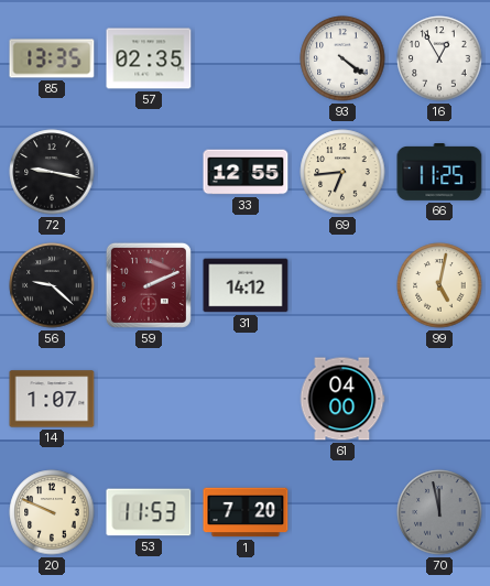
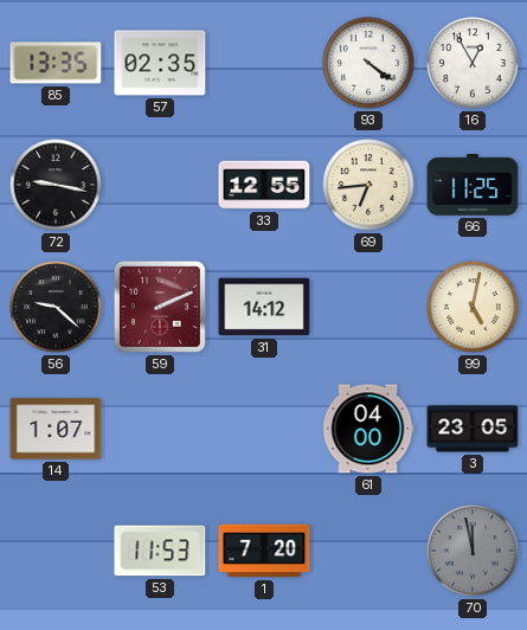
3: none -> 23:05
20: 9:49 -> none
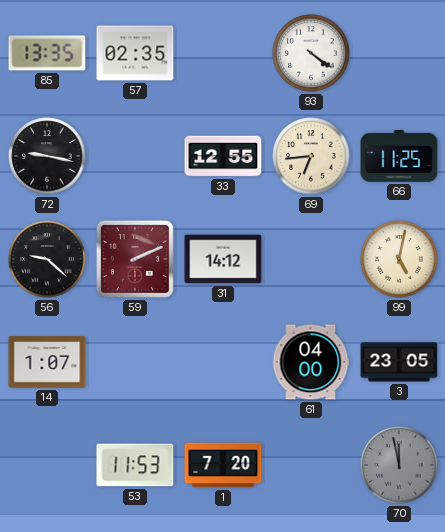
16: 12:55 -> none
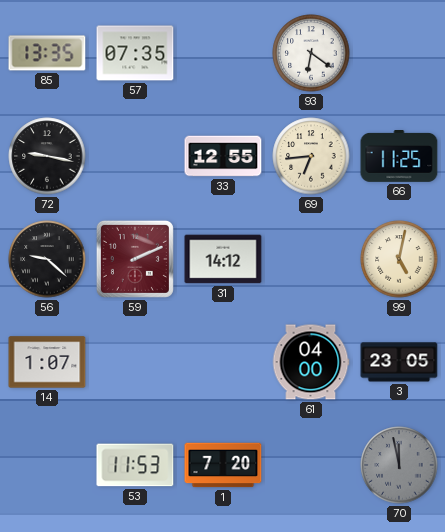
57: 02:35 -> 07:35
93: 4:21 -> 6:21
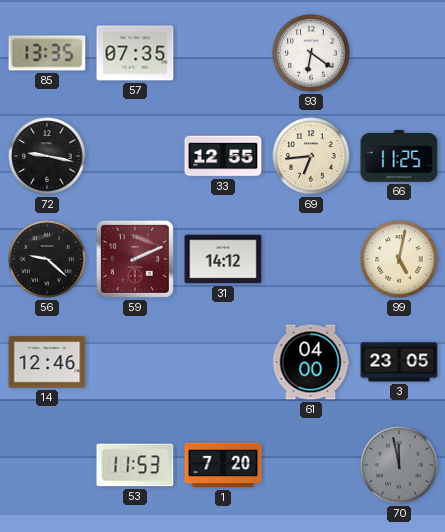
14: 1:07 -> 12:46
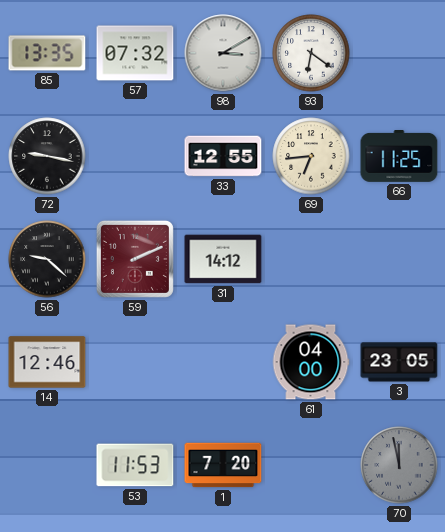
57: 07:35 -> 07:32
98: none -> 3:10
99: 5:02 -> none
